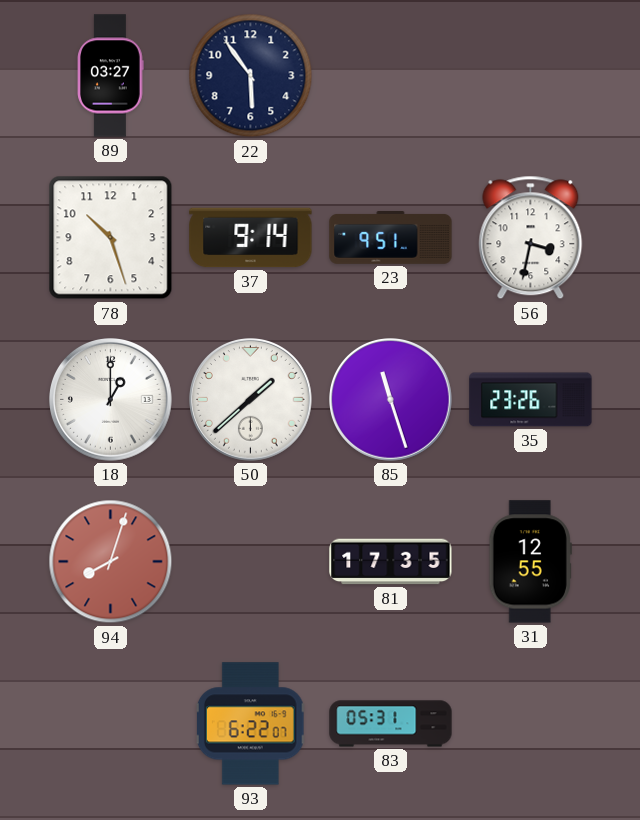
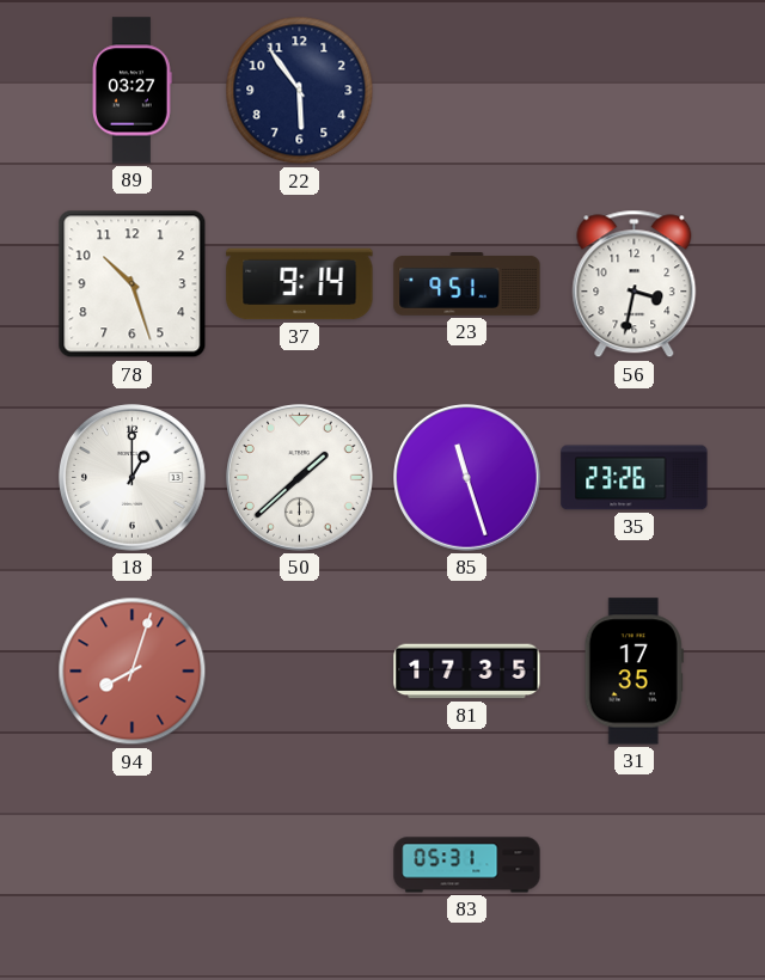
31: 12:55 -> 17:35
93: 6:22 -> none
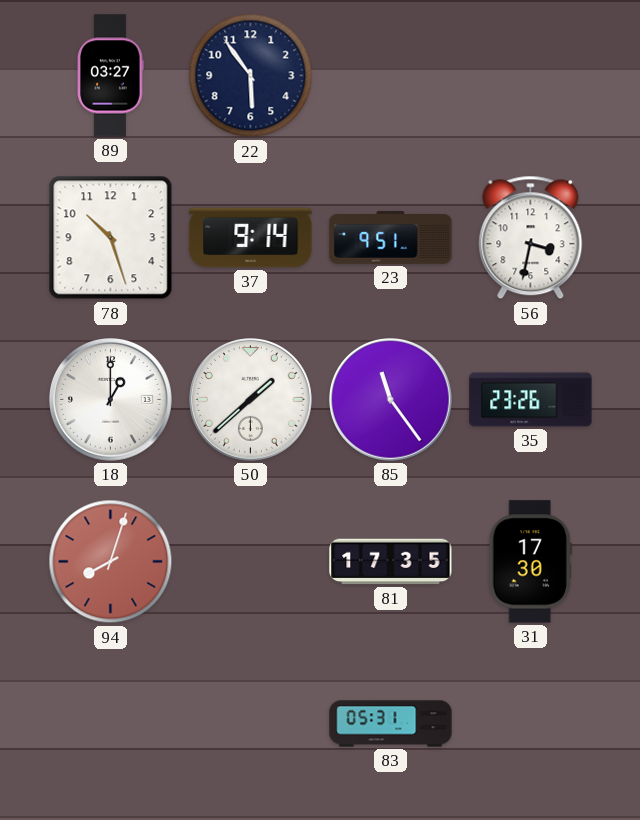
85: 11:27 -> 11:24
31: 17:35 -> 17:30
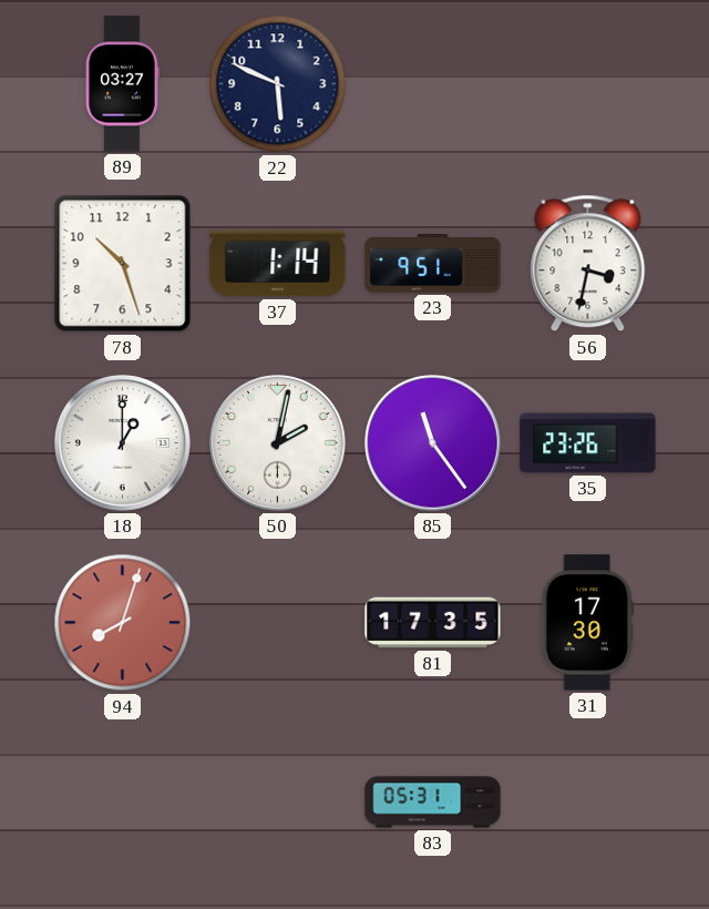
22: 5:54 -> 5:49
37: 9:14 -> 1:14
50: 1:38 -> 2:02
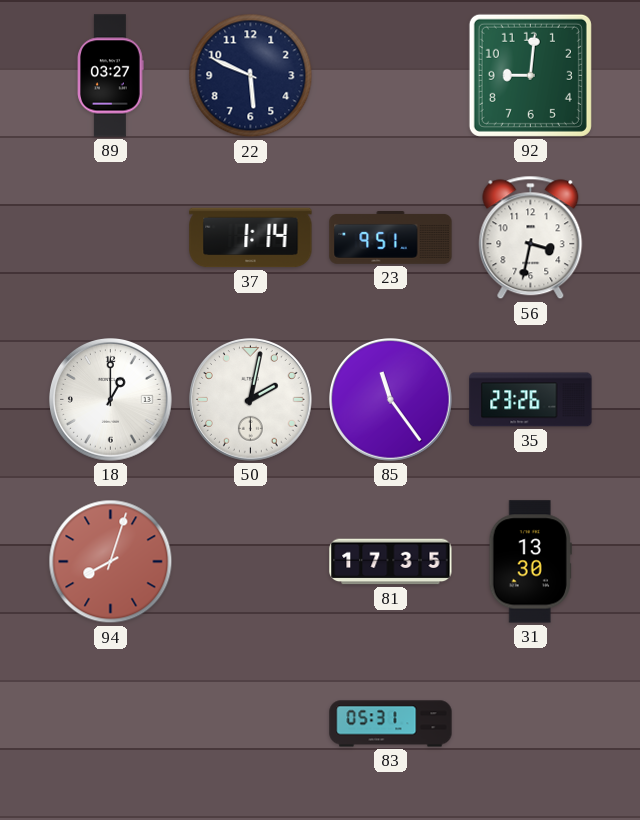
92: none -> 9:01
78: 10:27 -> none
31: 17:30 -> 13:30
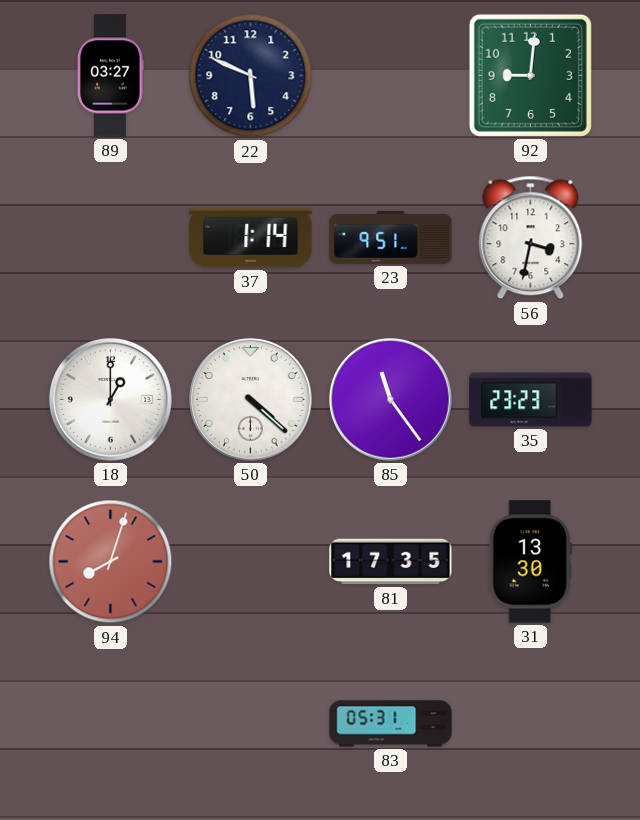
50: 2:02 -> 4:22
35: 23:26 -> 23:23
